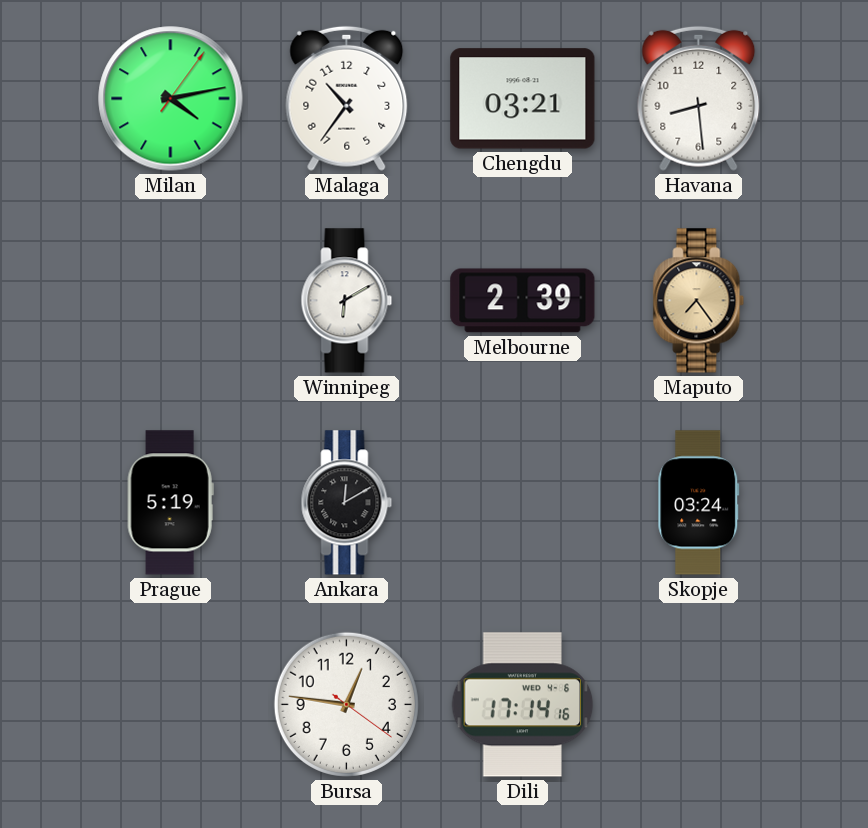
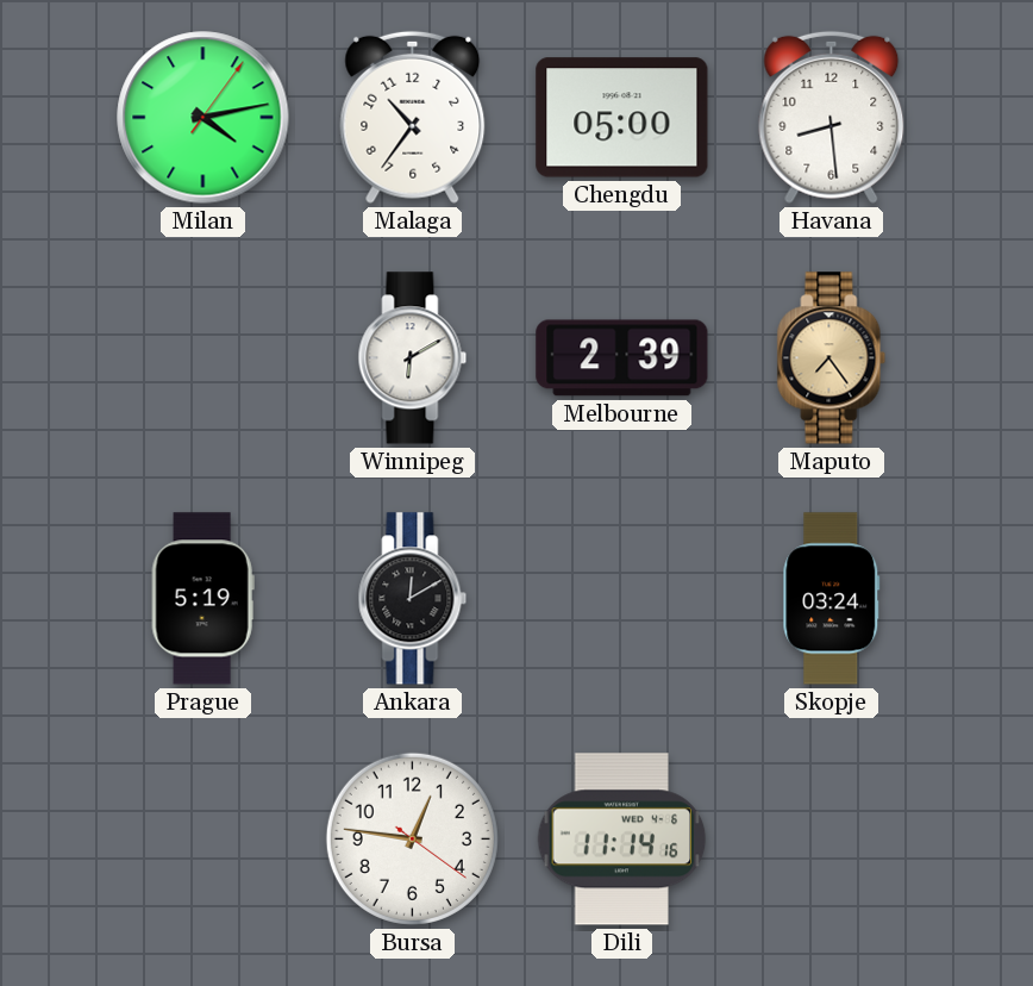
Chengdu: 03:21 -> 05:00
Dili: 17:14 -> 11:14
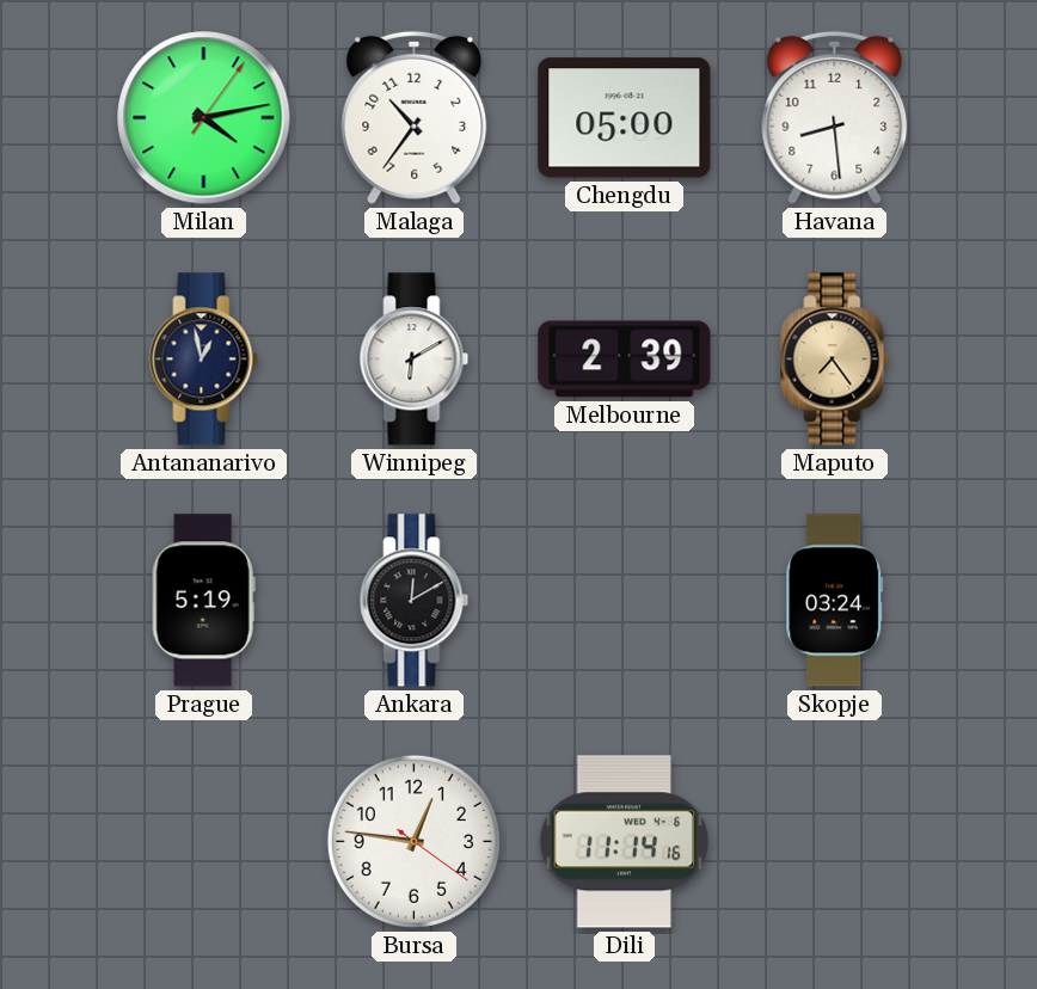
Antananarivo: none -> 12:58
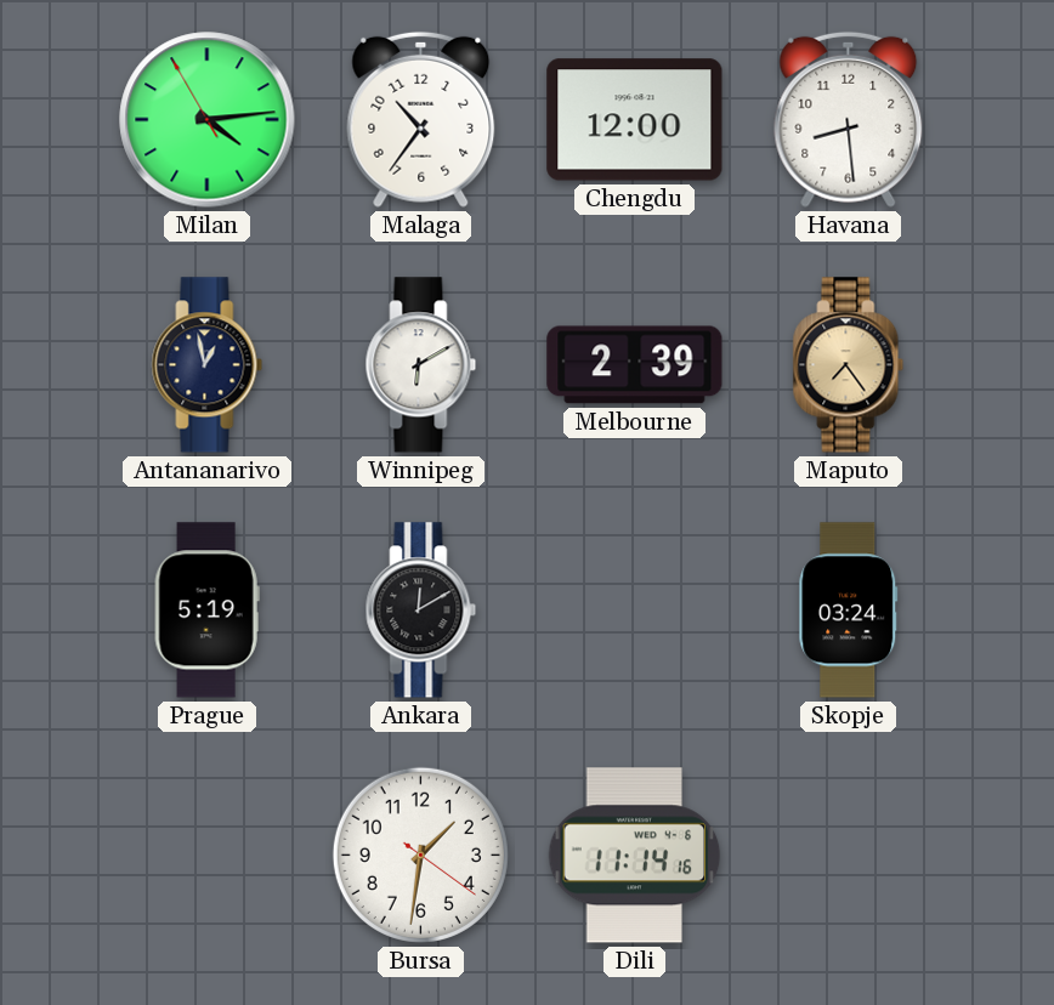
Milan: 4:13:06 -> 4:13:55
Chengdu: 05:00 -> 12:00
Bursa: 12:46 -> 1:31
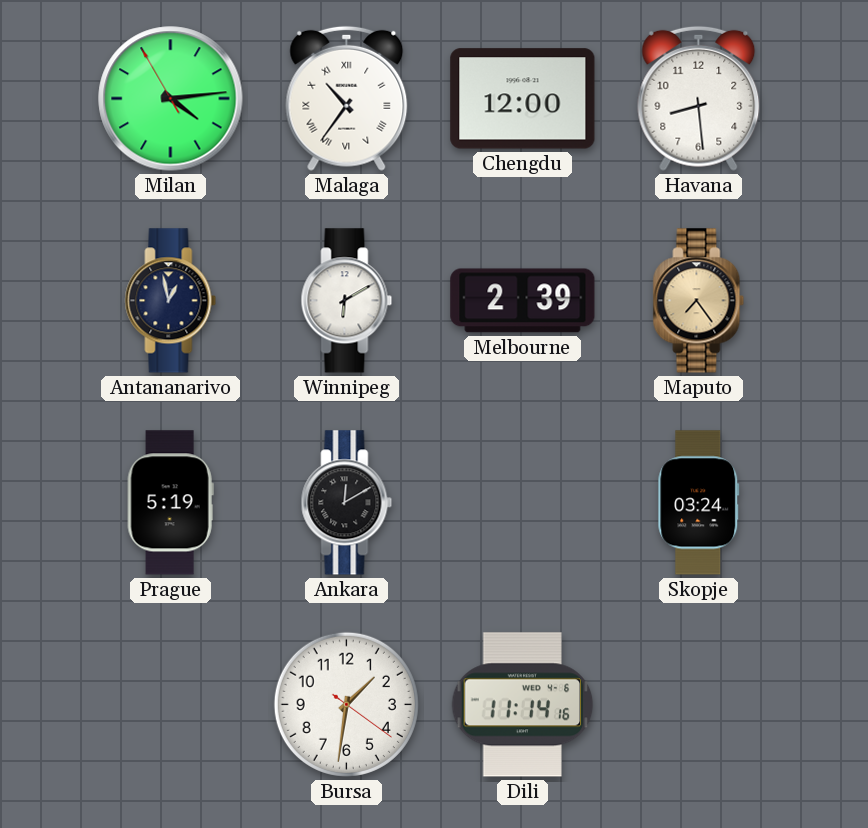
Malaga numerals: Arabic -> Roman
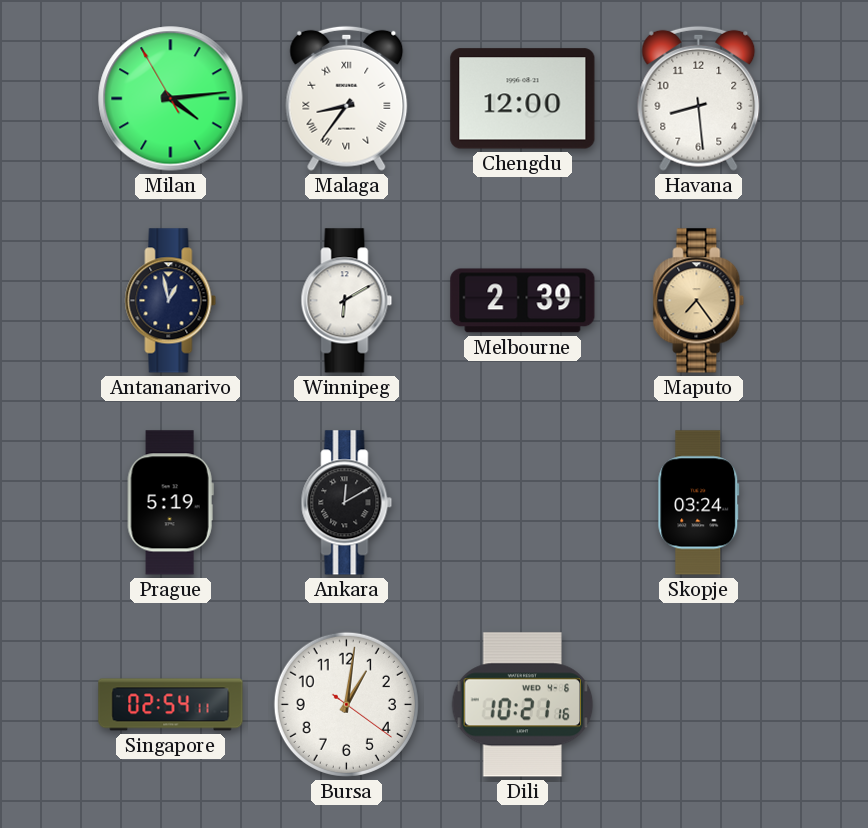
Malaga: 10:36 -> 8:36
Singapore: none -> 02:54
Bursa: 1:31 -> 1:01
Dili: 11:14 -> 10:21
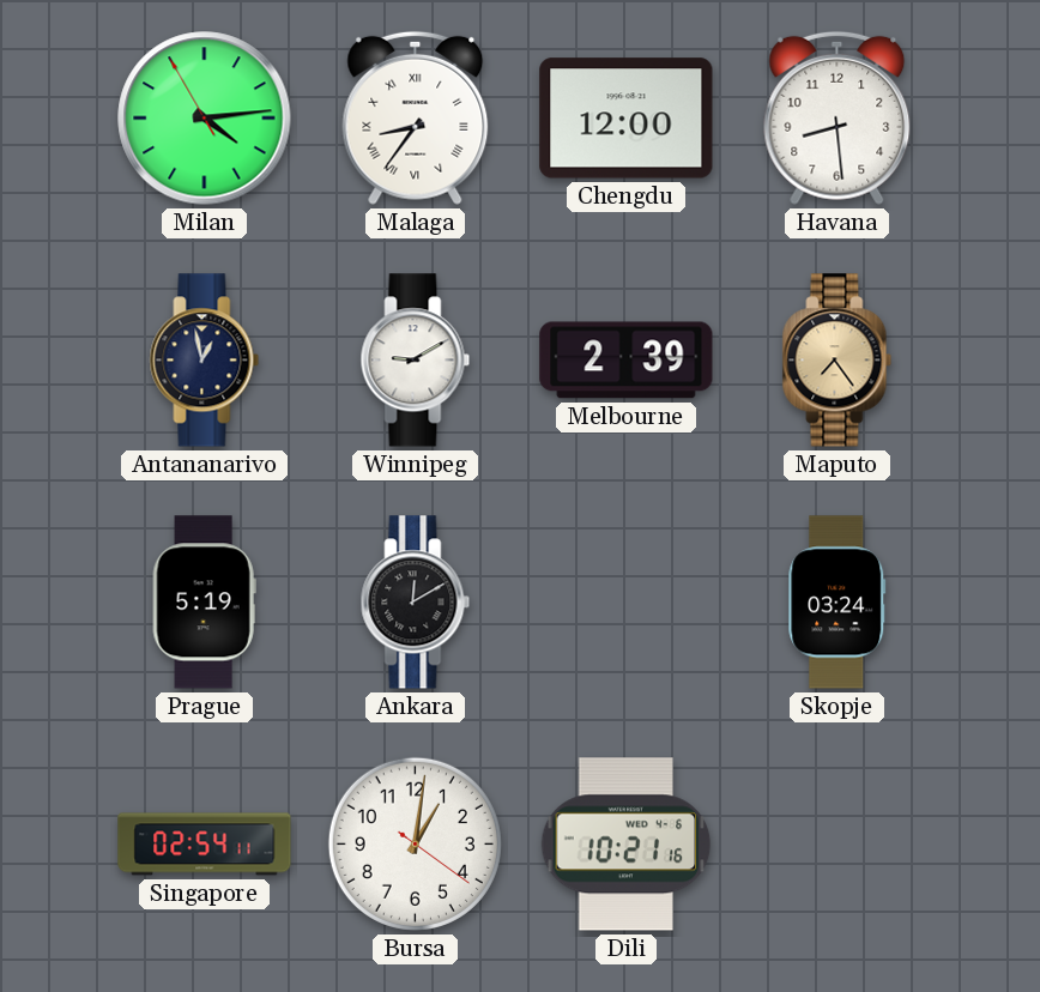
Winnipeg: 6:10 -> 9:10
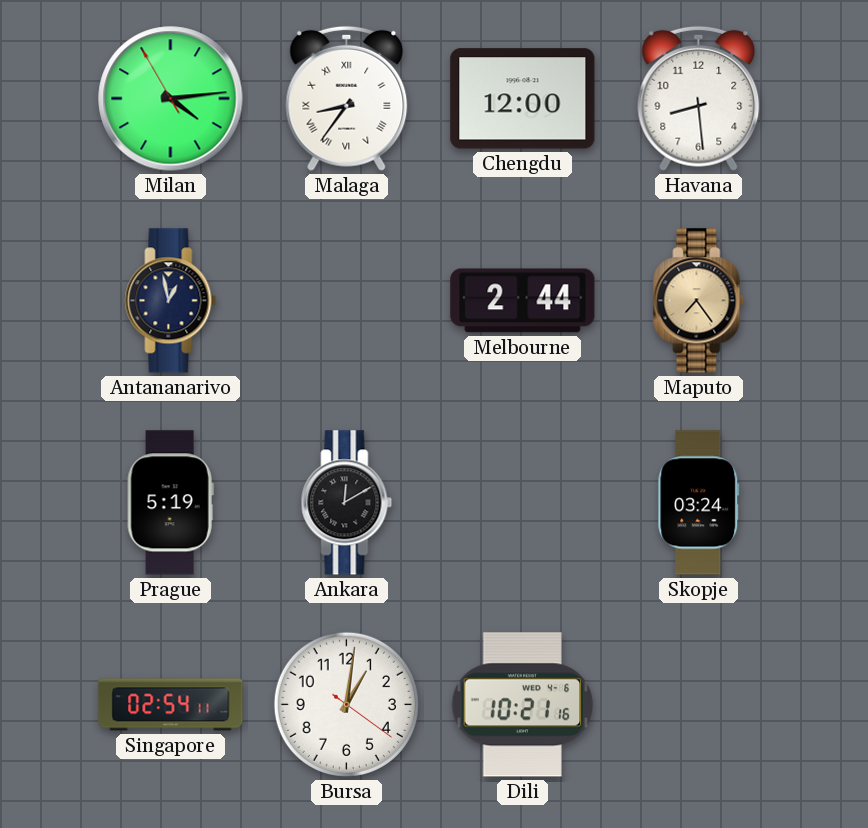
Winnipeg: 9:10 -> none
Melbourne: 2:39 -> 2:44
